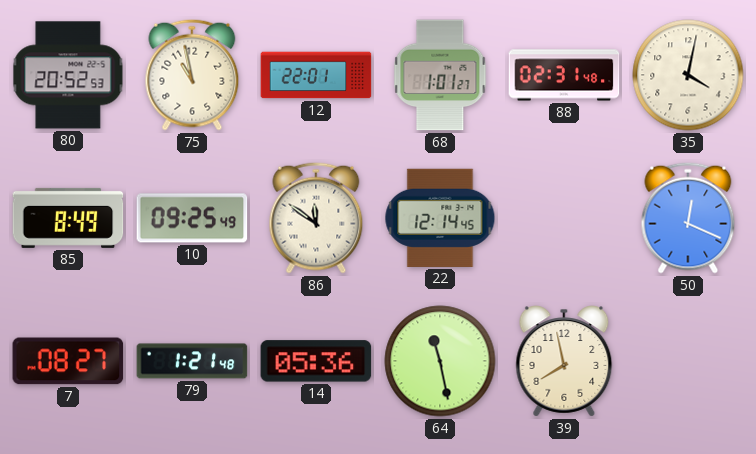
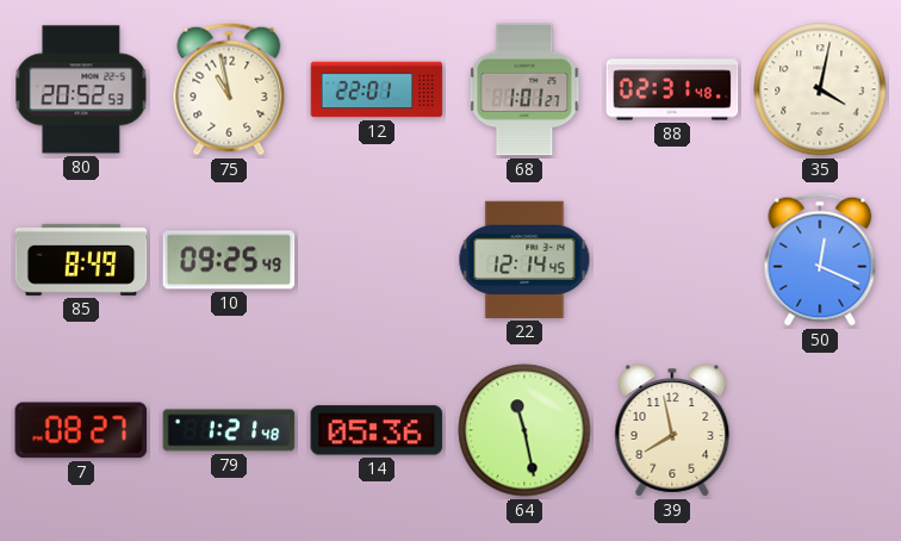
86: 11:51 -> none
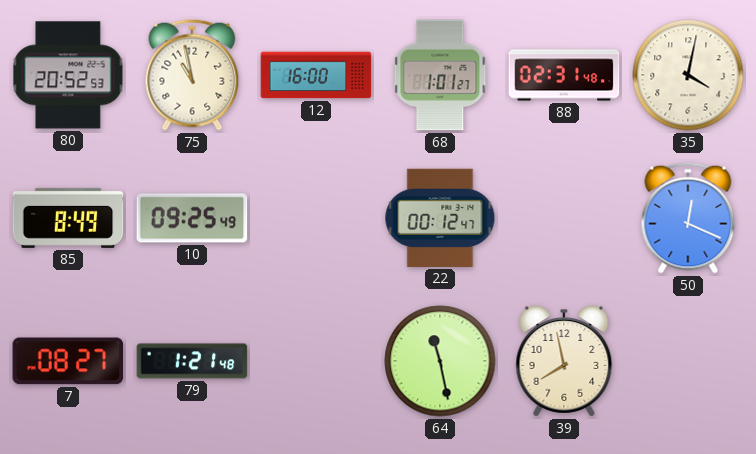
12: 22:01 -> 16:00
22: 12:14 -> 00:12
14: 05:36 -> none
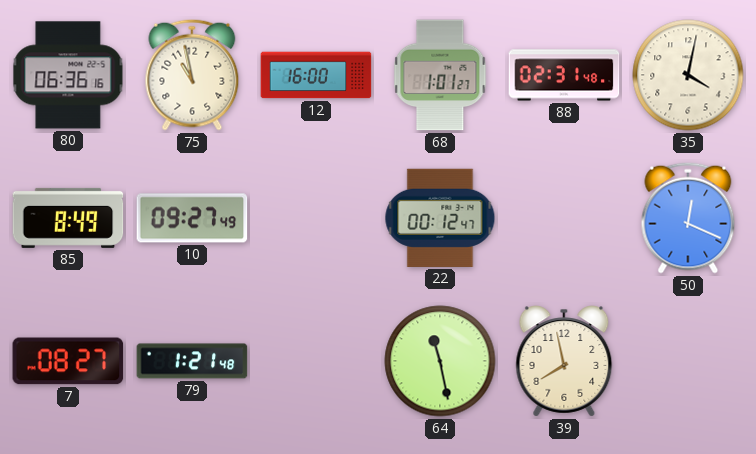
80: 20:52 -> 06:36
10: 09:25 -> 09:27
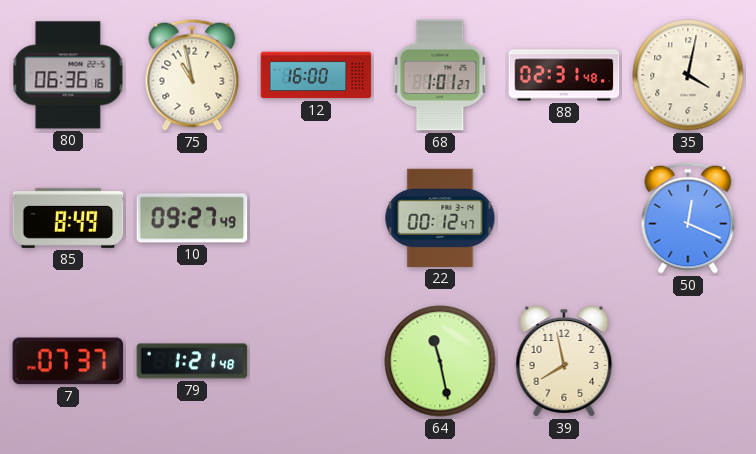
7: 08:27 -> 07:37
